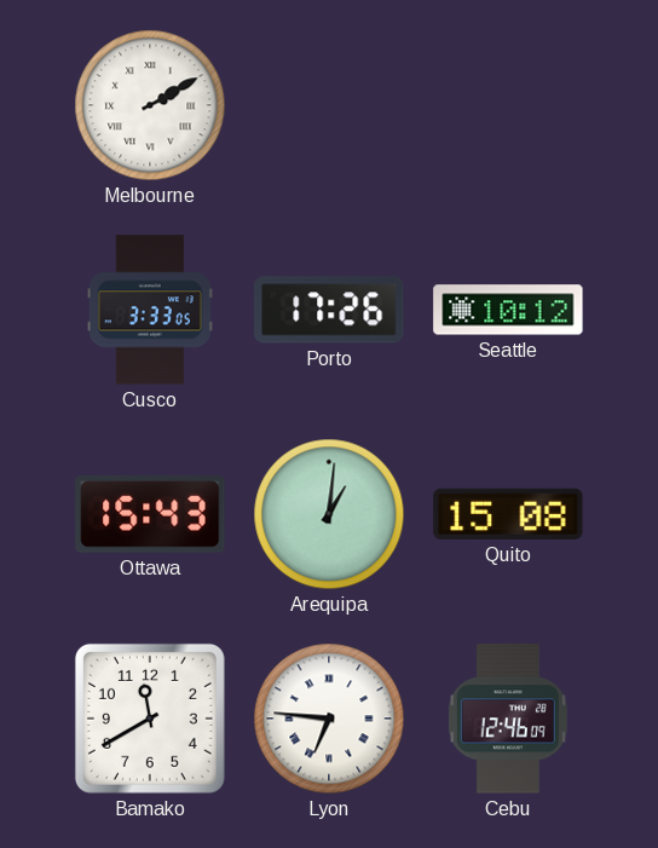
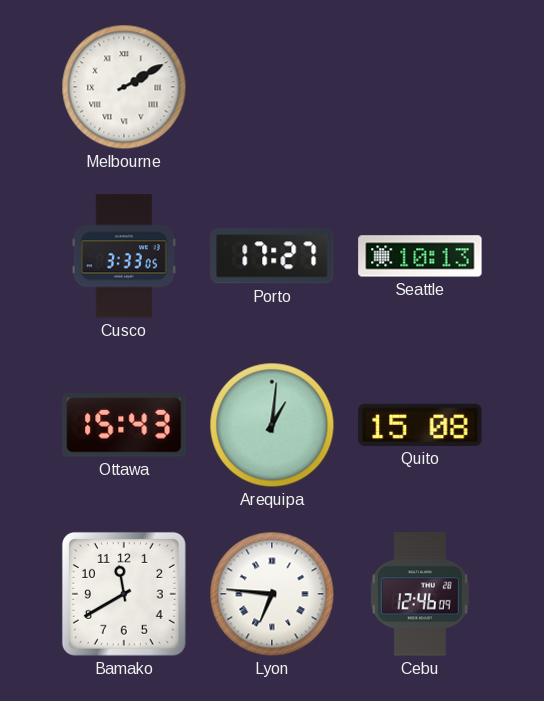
Porto: 17:26 -> 17:27
Seattle: 10:12 -> 10:13
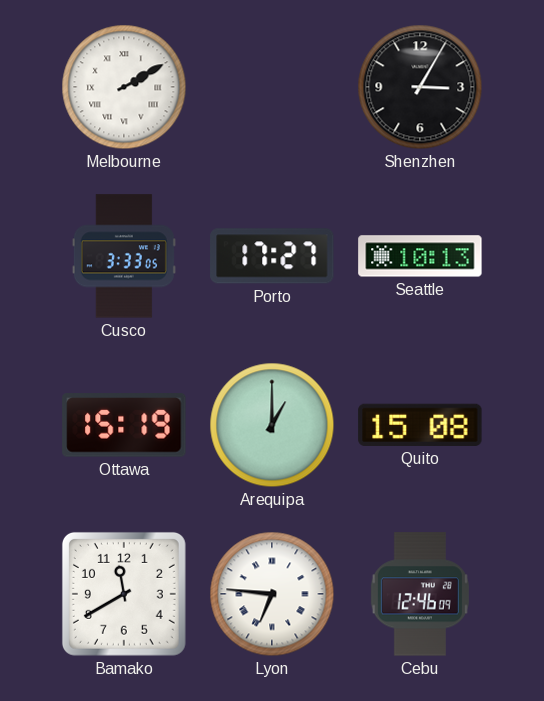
Shenzhen: none -> 3:05
Ottawa: 15:43 -> 15:19
Arequipa: 1:01 -> 1:00
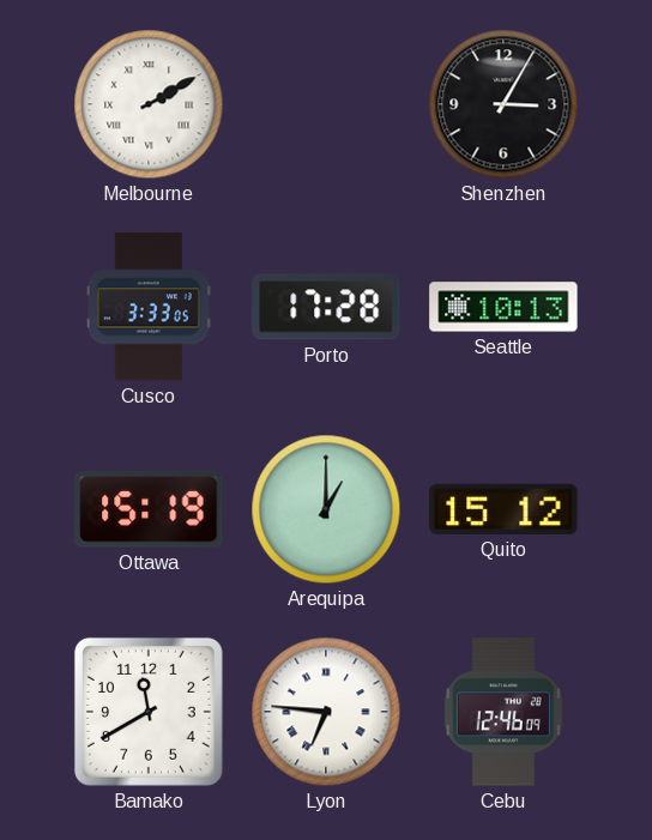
Porto: 17:27 -> 17:28
Quito: 15:08 -> 15:12
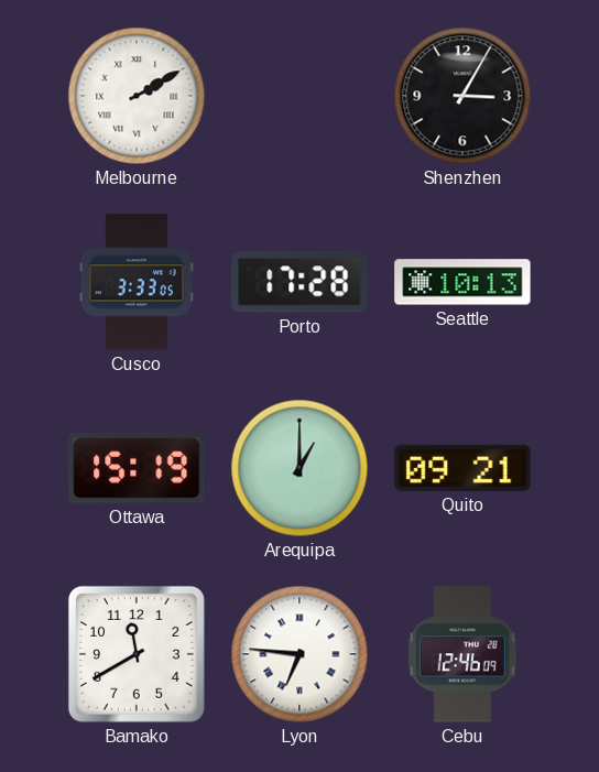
Quito: 15:12 -> 09:21
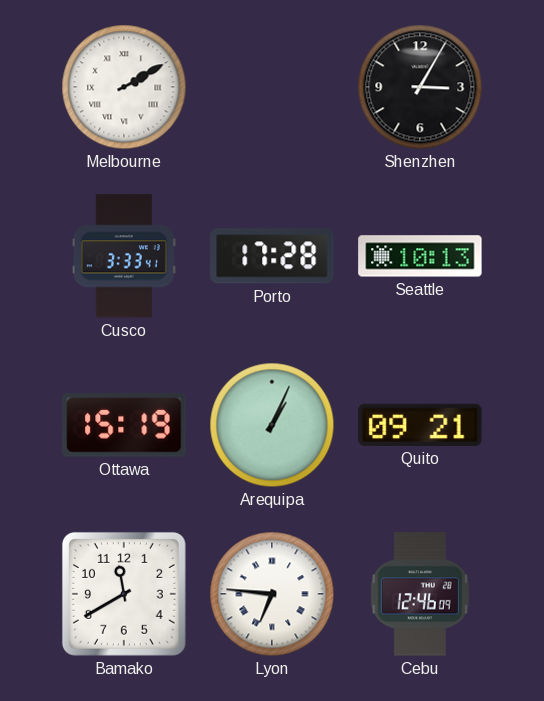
Cusco: 3:33:05 -> 3:33:41
Arequipa: 1:00 -> 1:04
